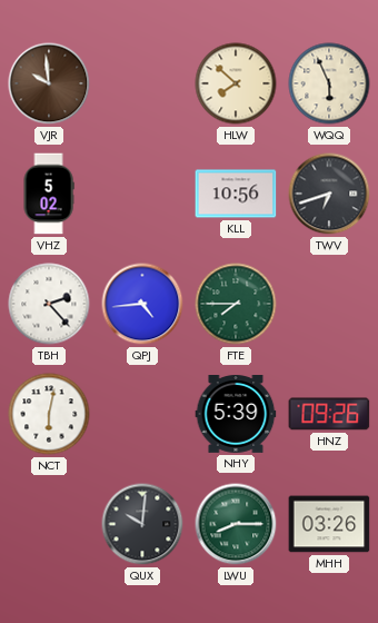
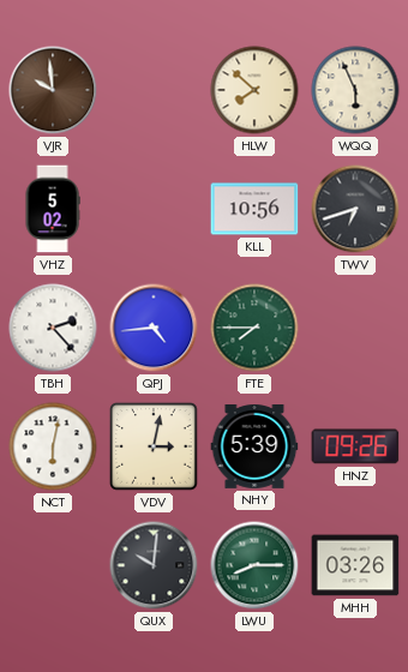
VDV: none -> 3:02
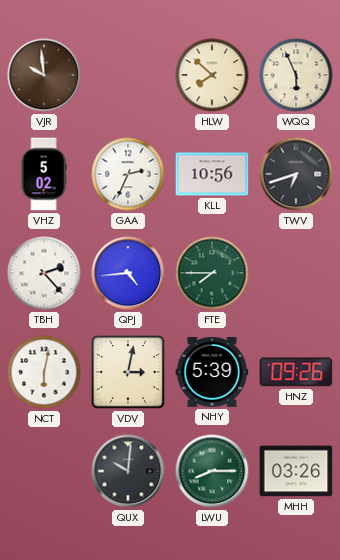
GAA: none -> 2:34
